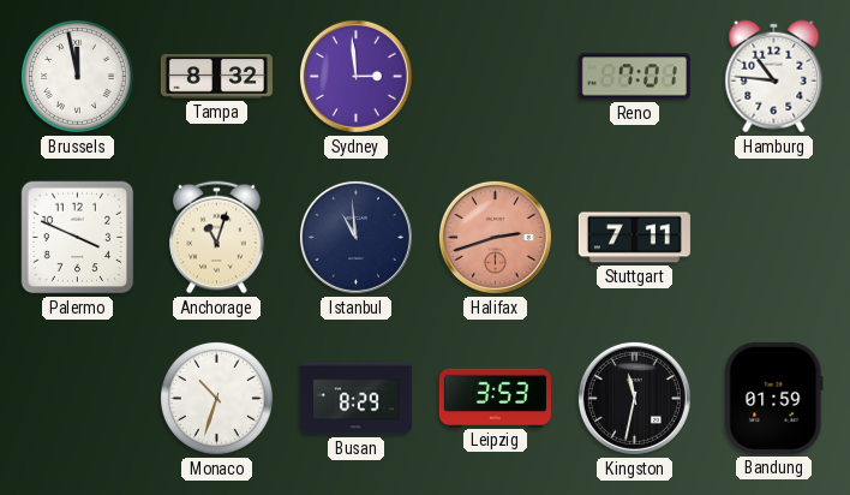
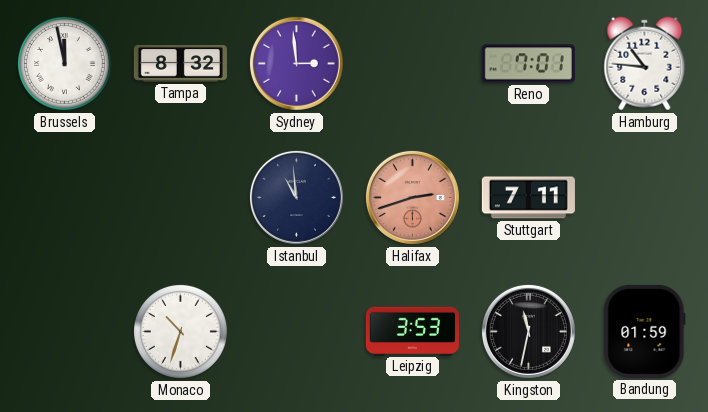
Palermo: 3:49 -> none
Anchorage: 11:03 -> none
Busan: 8:29 -> none
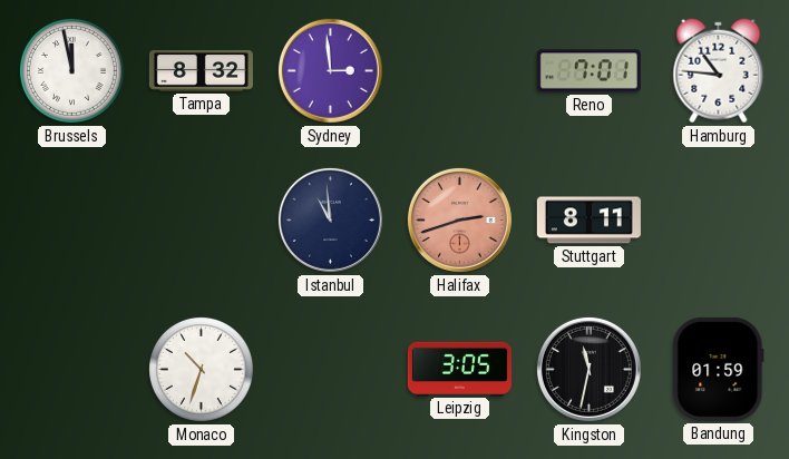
Stuttgart: 7:11 -> 8:11
Leipzig: 3:53 -> 3:05
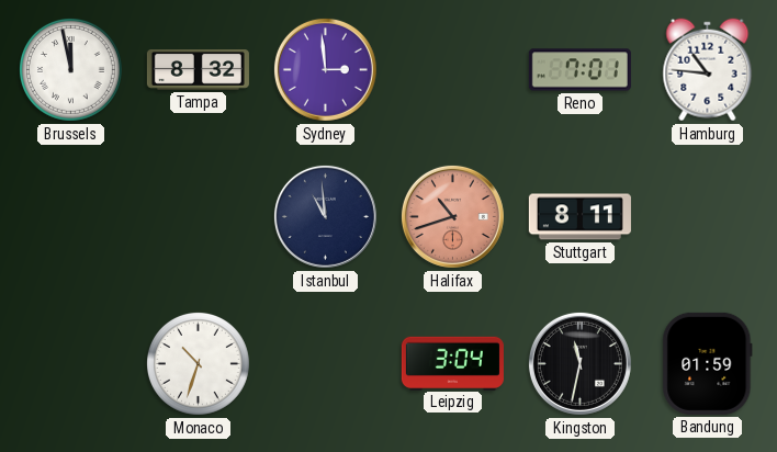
Halifax: 2:42 -> 10:42
Leipzig: 3:05 -> 3:04
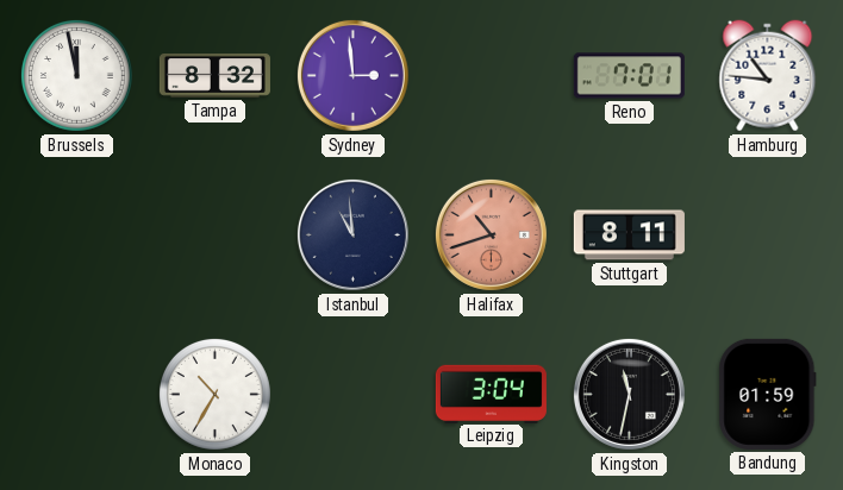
Monaco: 10:33 -> 10:35
